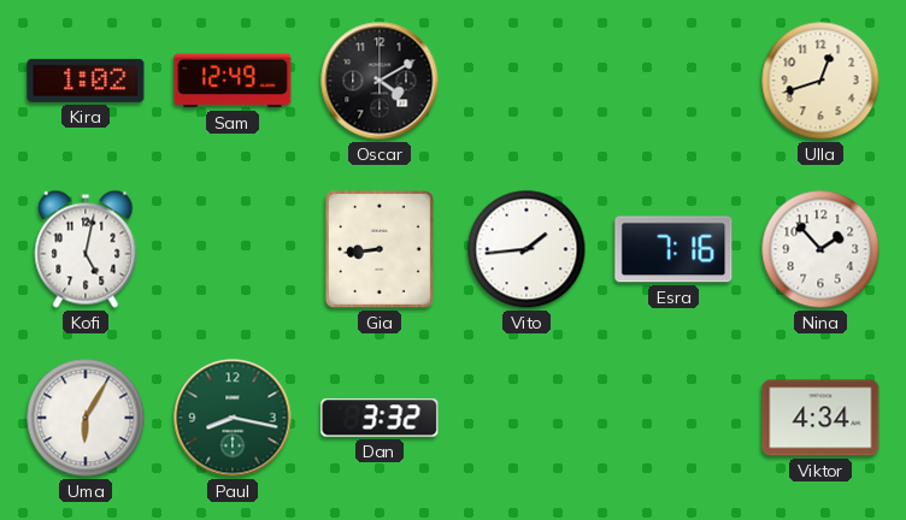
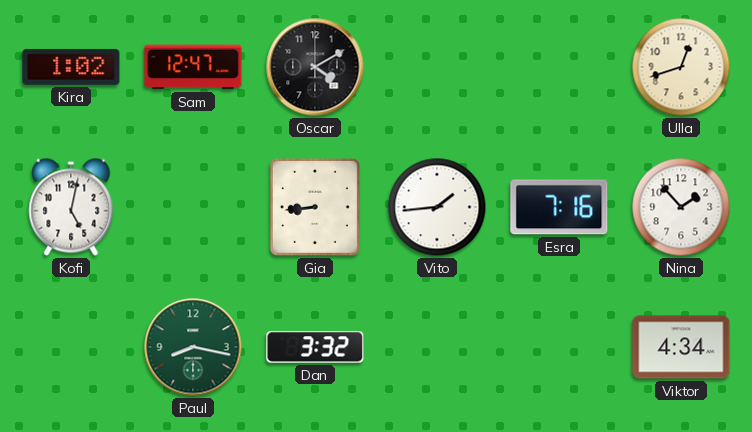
Sam: 12:49 -> 12:47
Uma: 6:05 -> none
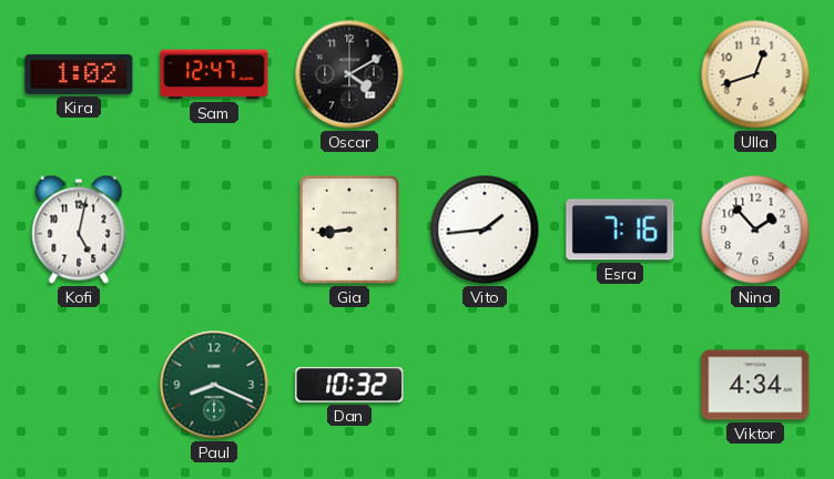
Paul: 8:17 -> 8:19
Dan: 3:32 -> 10:32
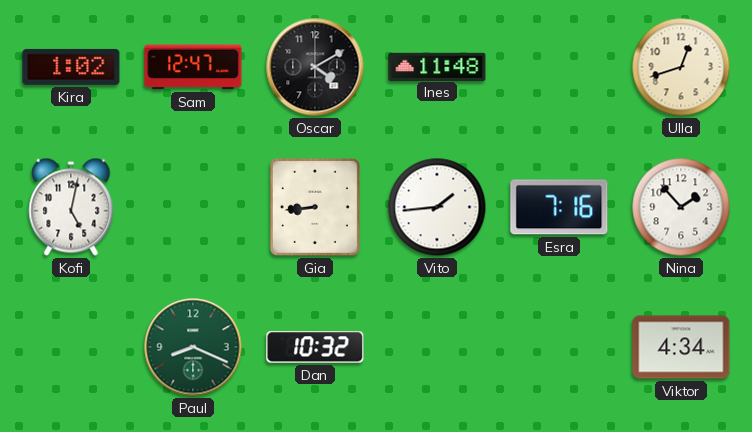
Ines: none -> 11:48
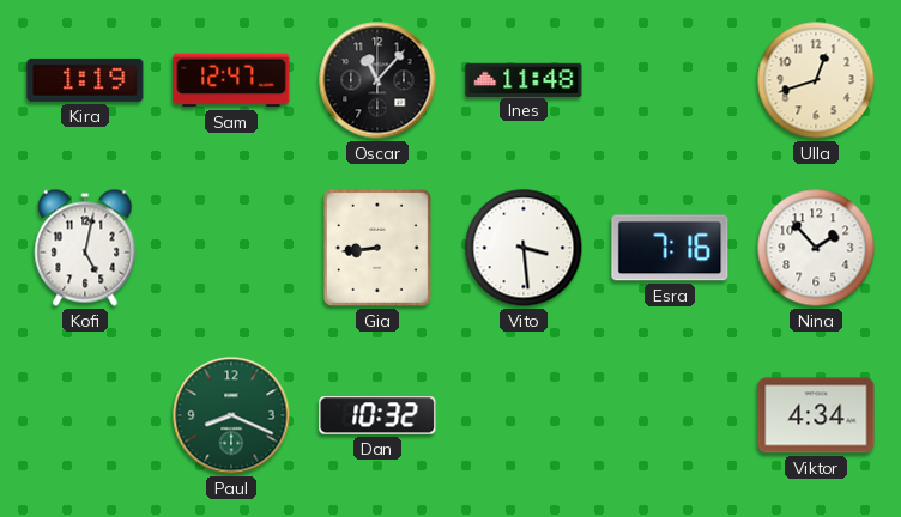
Kira: 1:02 -> 1:19
Oscar: 4:10 -> 11:07
Vito: 1:44 -> 3:29
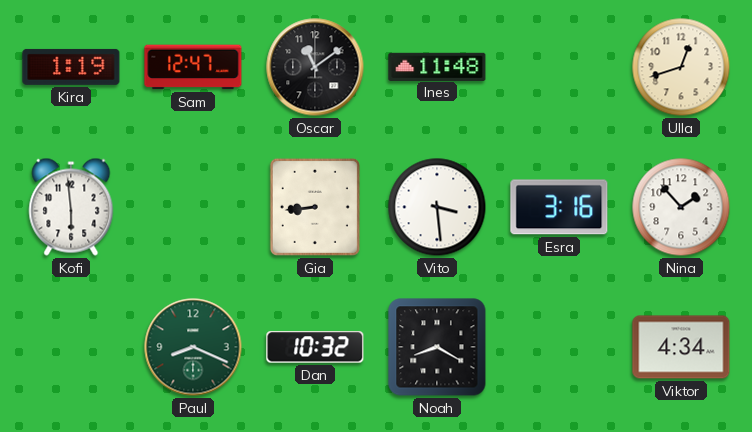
Oscar: 11:07 -> 11:09
Kofi: 5:02 -> 5:59
Esra: 7:16 -> 3:16
Noah: none -> 8:20
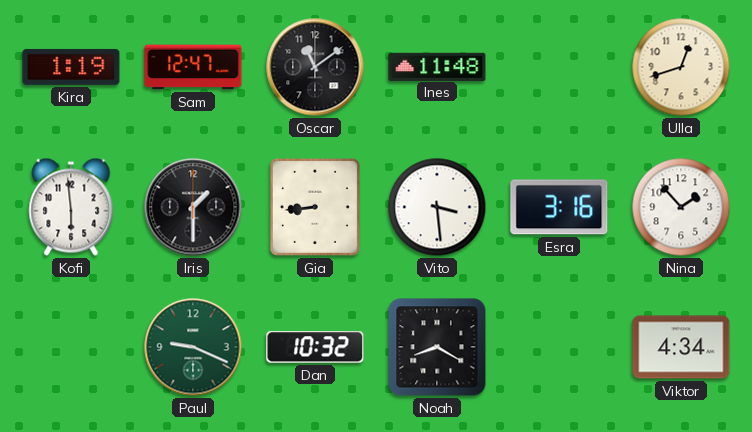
Iris: none -> 1:30
Paul: 8:19 -> 9:19
